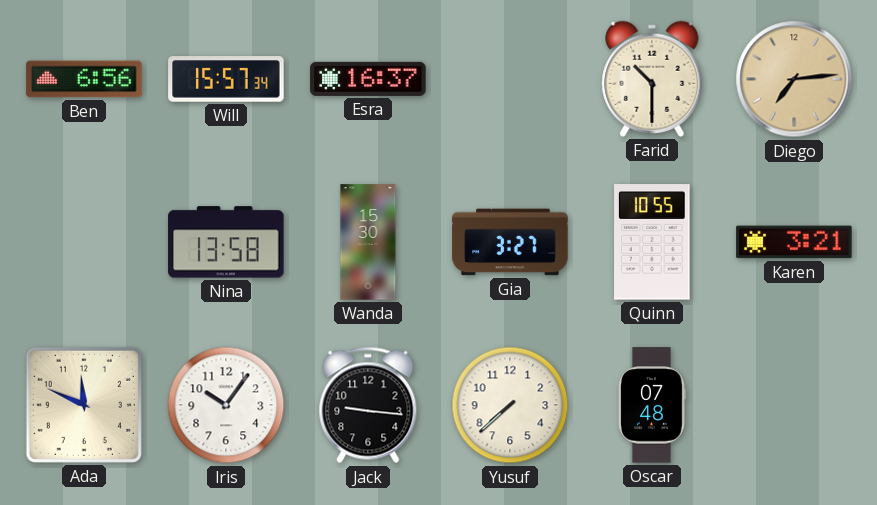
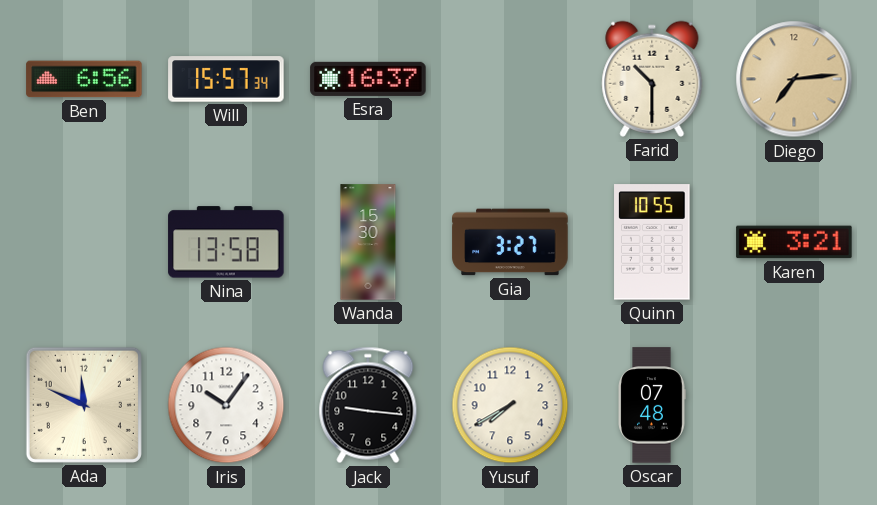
Yusuf: 7:38 -> 7:40
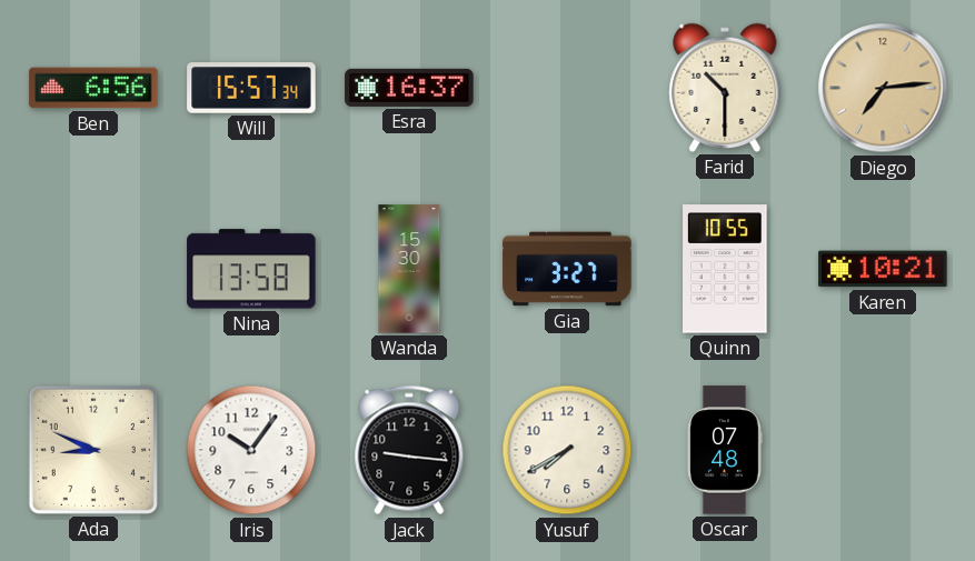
Karen: 3:21 -> 10:21
Ada: 11:49 -> 8:49
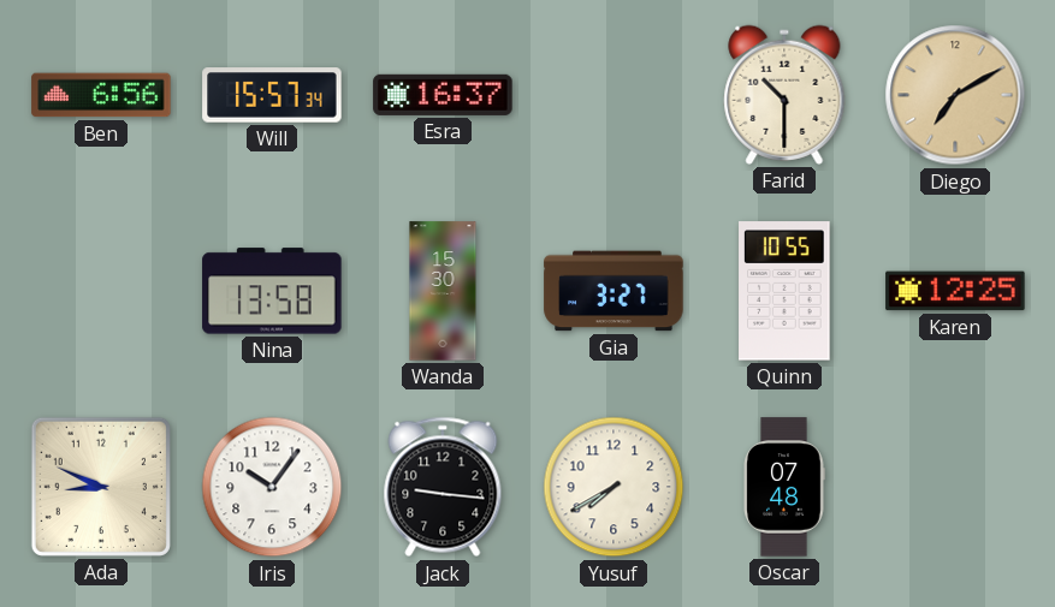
Diego: 7:14 -> 7:10
Karen: 10:21 -> 12:25
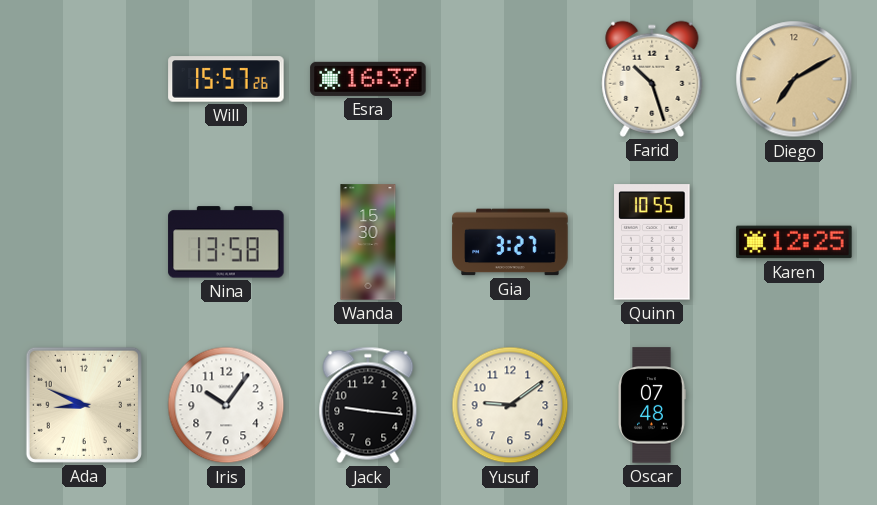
Ben: 6:56 -> none
Will: 15:57:34 -> 15:57:26
Farid: 10:30 -> 10:27
Yusuf: 7:40 -> 9:09
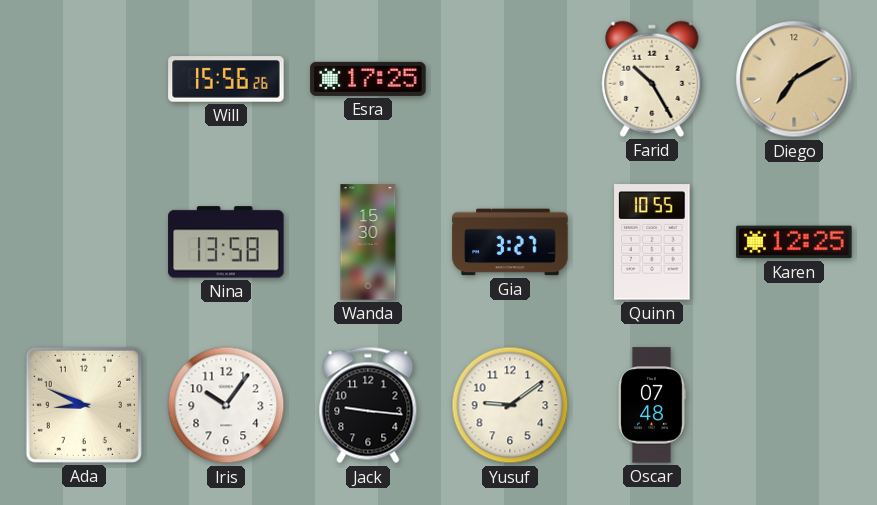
Will: 15:57 -> 15:56
Esra: 16:37 -> 17:25
Farid: 10:27 -> 10:25
